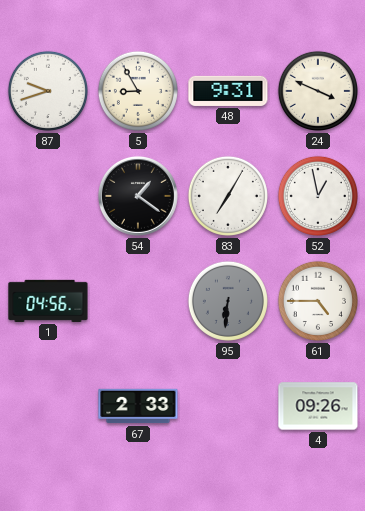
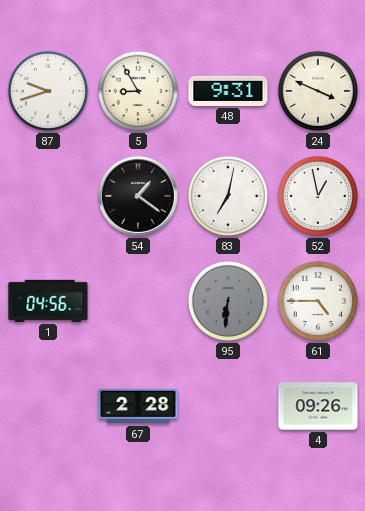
83: 7:05 -> 7:02
67: 2:33 -> 2:28
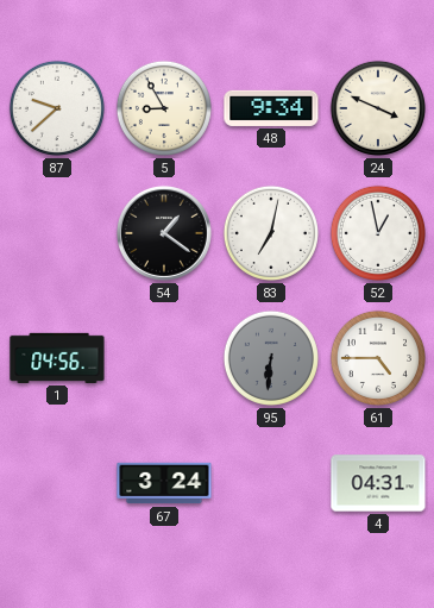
87: 9:42 -> 9:38
48: 9:31 -> 9:34
67: 2:28 -> 3:24
4: 09:26 -> 04:31
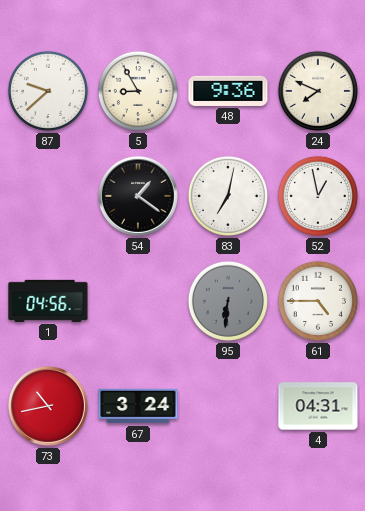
48: 9:34 -> 9:36
24: 3:49 -> 7:49
73: none -> 10:43
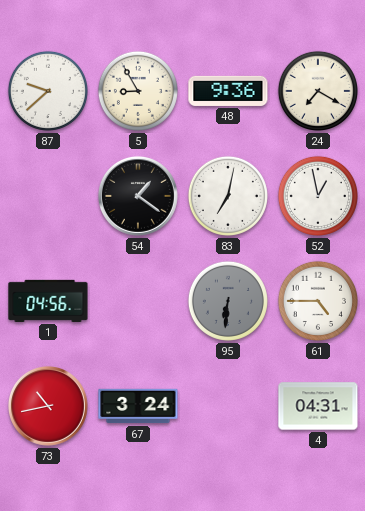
24: 7:49 -> 7:20
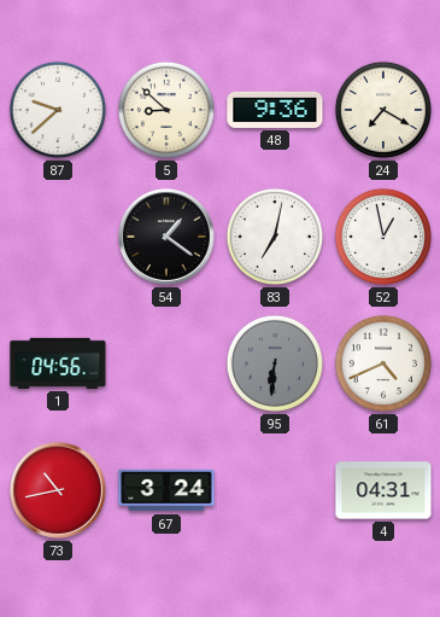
5: 8:55 -> 8:52
61: 4:45 -> 4:41
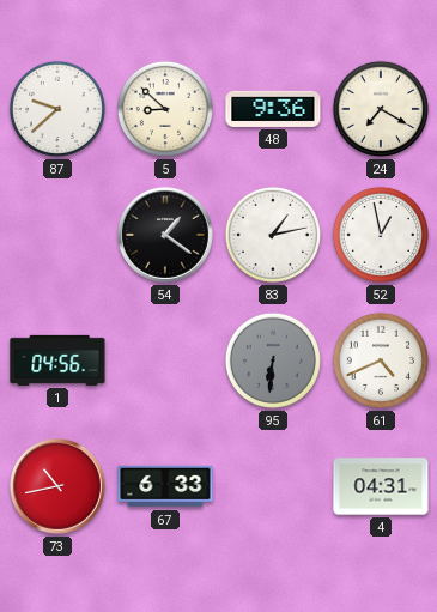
83: 7:02 -> 1:13
67: 3:24 -> 6:33
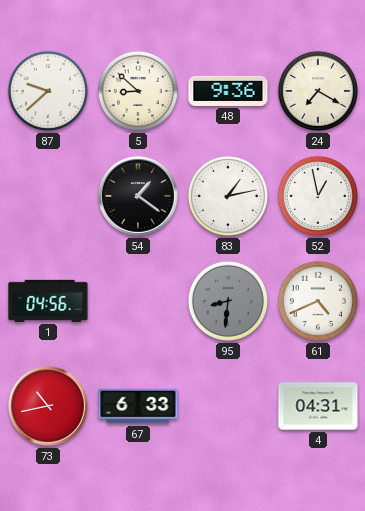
95: 6:31 -> 8:31
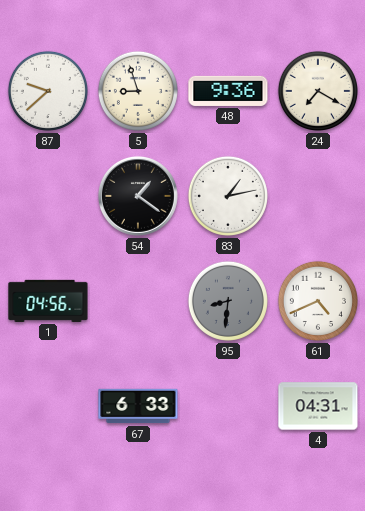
5: 8:52 -> 8:57
52: 12:58 -> none
73: 10:43 -> none
